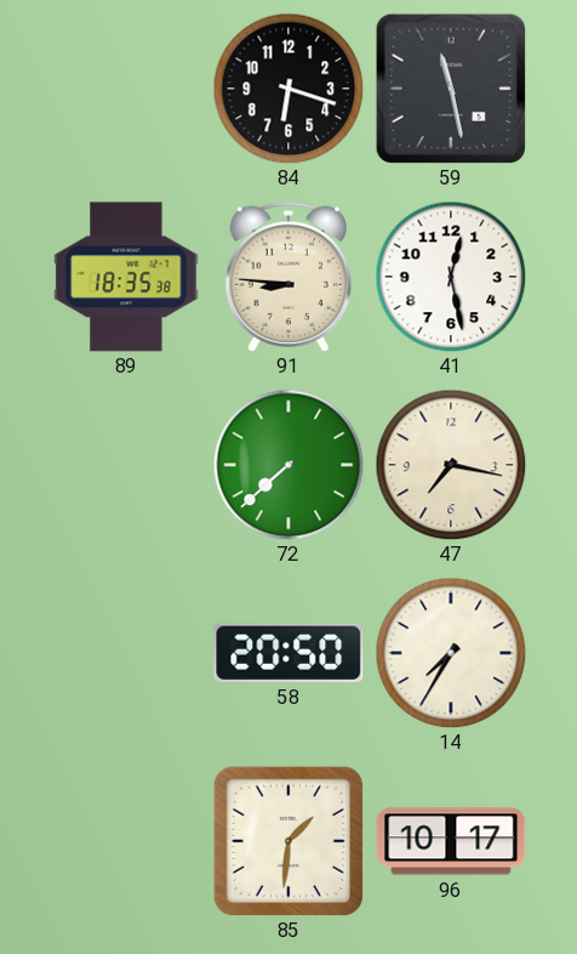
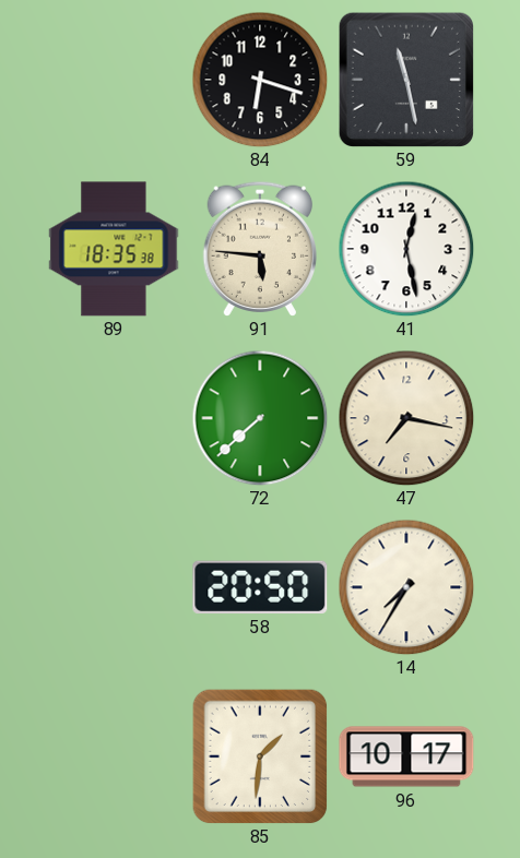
91: 8:46 -> 5:46
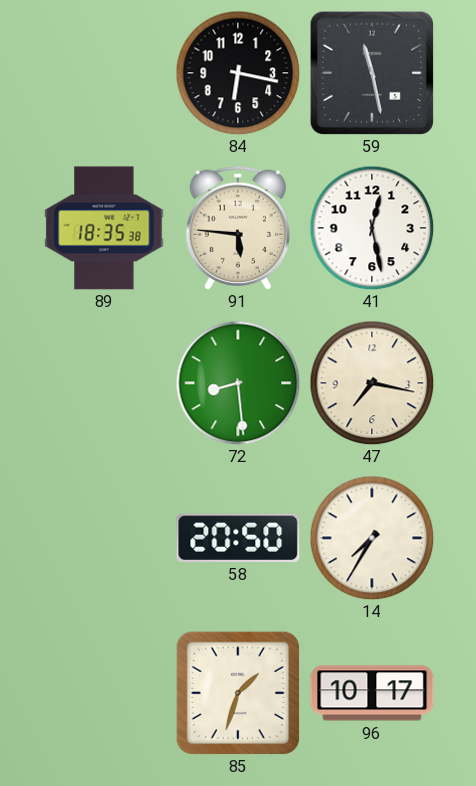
84: 6:18 -> 6:17
72: 7:38 -> 8:29
85: 1:31 -> 1:33
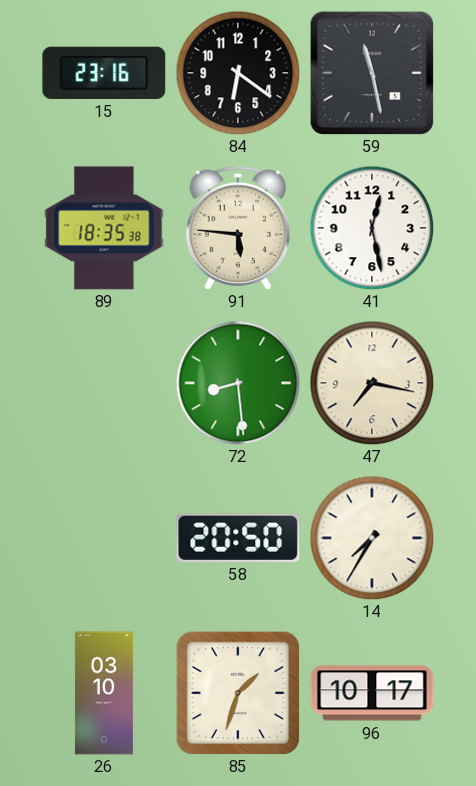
15: none -> 23:16
84: 6:17 -> 6:21
26: none -> 03:10
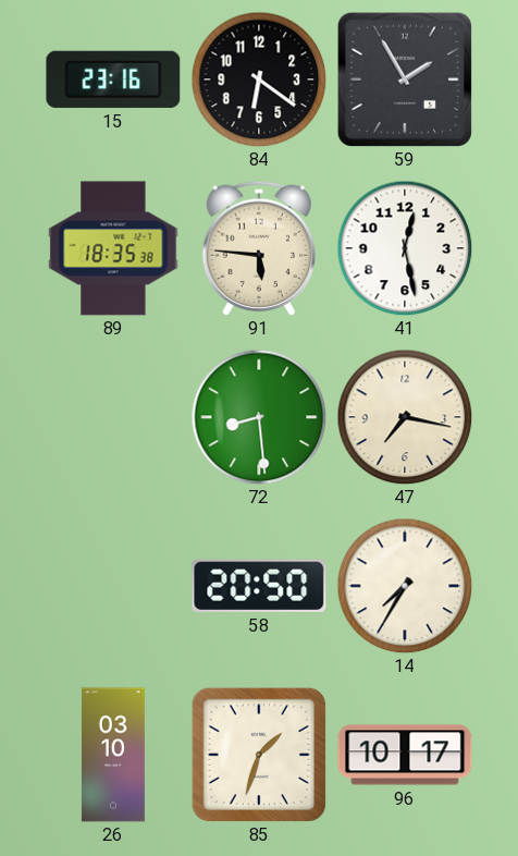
59: 11:28 -> 1:55
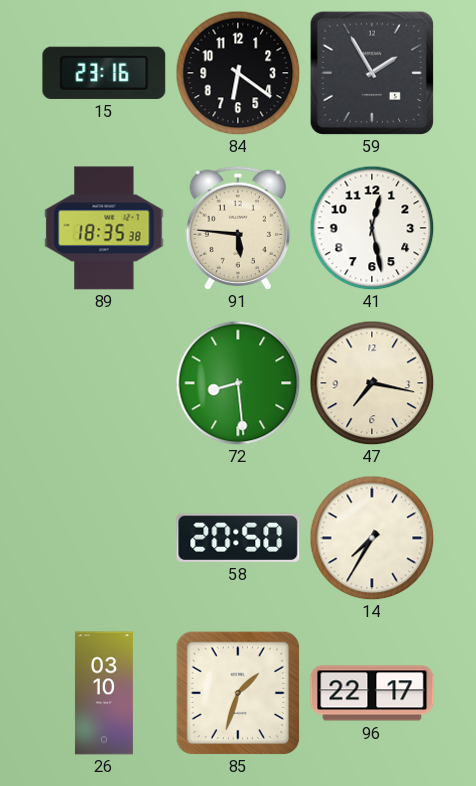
96: 10:17 -> 22:17
